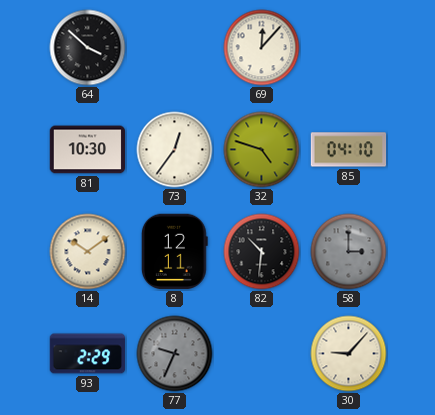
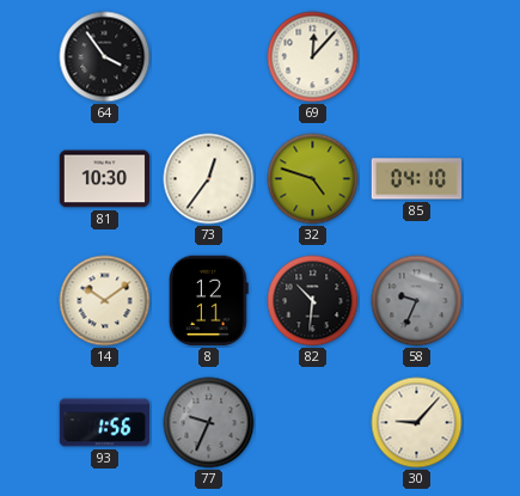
64: 3:52 -> 3:54
58: 3:00 -> 9:34
93: 2:29 -> 1:56
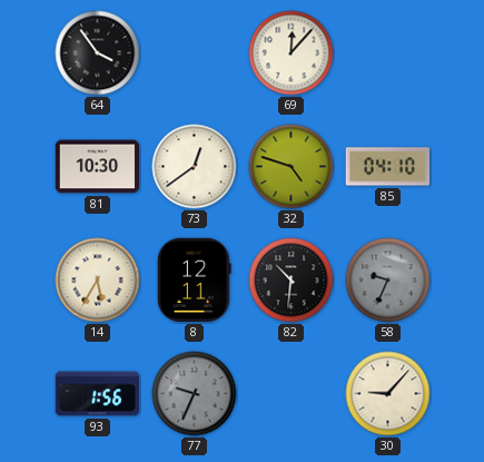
73: 12:36 -> 12:39
14: 10:09 -> 5:35
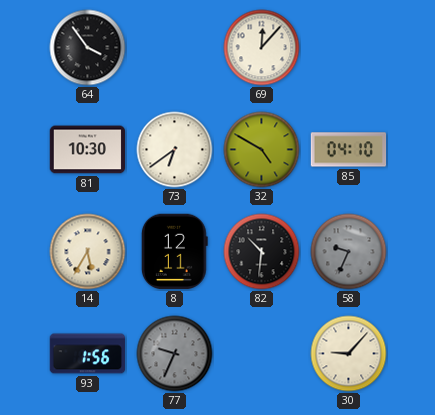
73: 12:39 -> 6:39
32: 4:48 -> 4:50
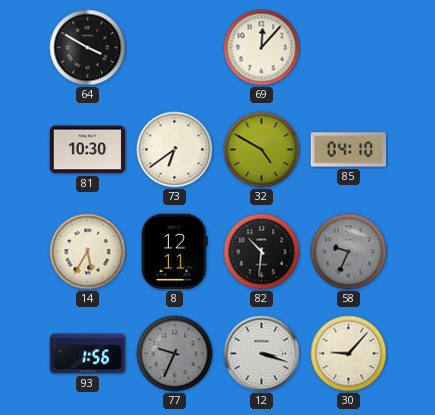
64: 3:54 -> 3:50
12: none -> 3:18
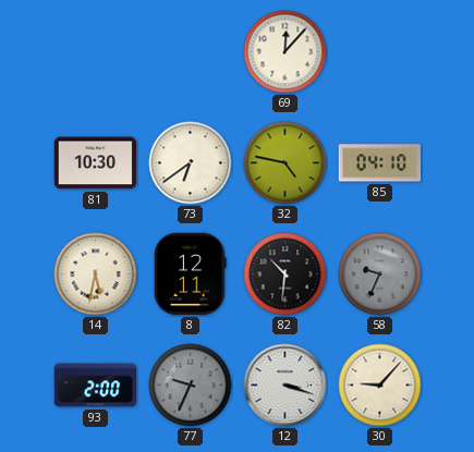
64: 3:50 -> none
32: 4:50 -> 4:47
14: 5:35 -> 5:32
93: 1:56 -> 2:00
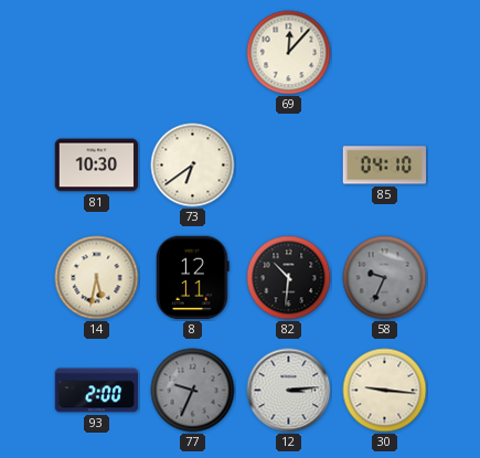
32: 4:47 -> none
12: 3:18 -> 3:14
30: 9:07 -> 9:16
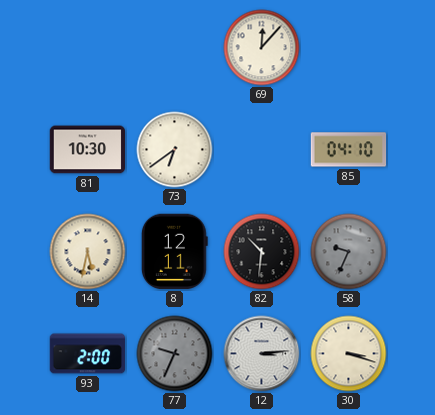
30: 9:16 -> 3:18
